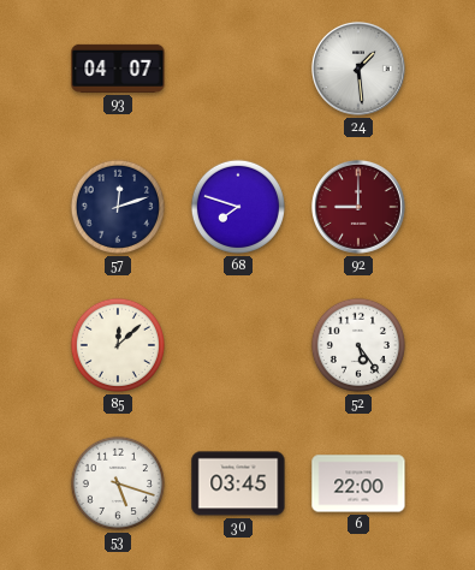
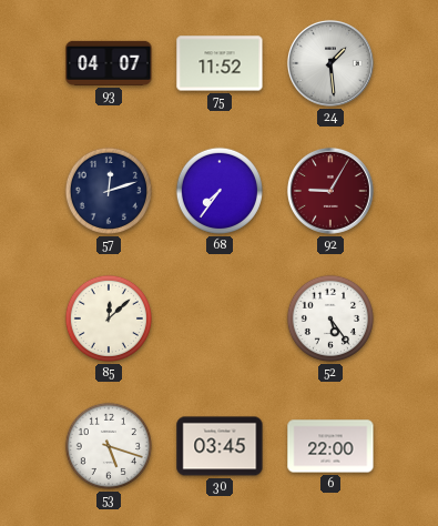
75: none -> 11:52
68: 7:48 -> 7:36
92: 9:00 -> 9:05
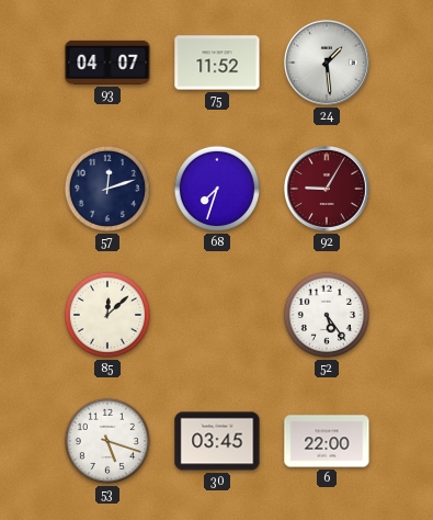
68: 7:36 -> 7:33
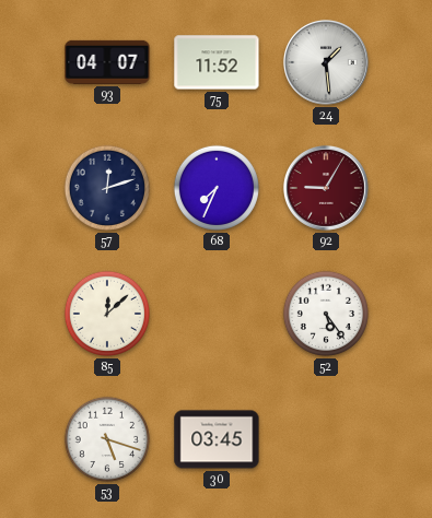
68: 7:33 -> 7:34
6: 22:00 -> none
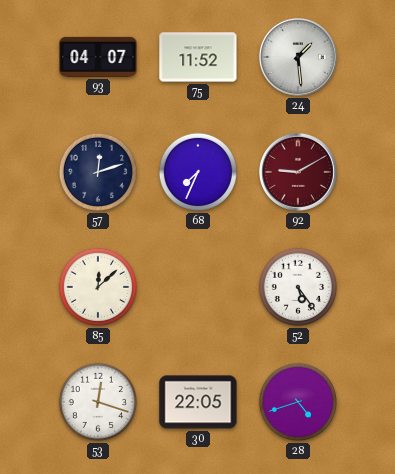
92: 9:05 -> 9:10
53: 5:18 -> 12:18
30: 03:45 -> 22:05
28: none -> 4:42
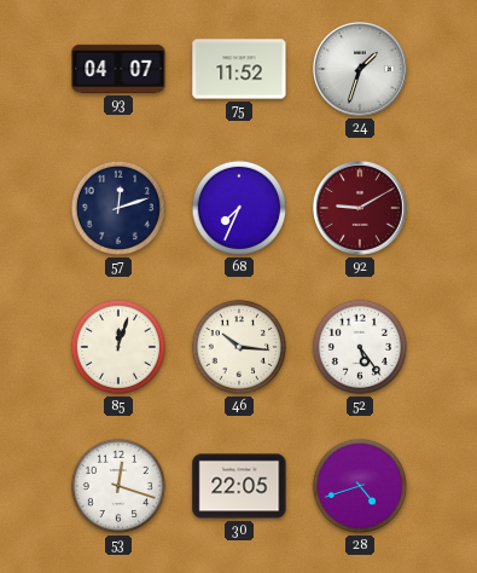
24: 1:29 -> 1:33
85: 12:08 -> 12:03
46: none -> 10:16
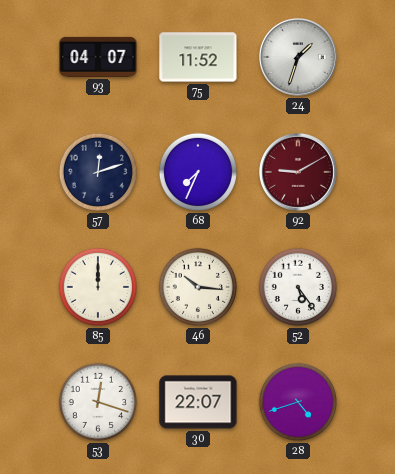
85: 12:03 -> 12:00
30: 22:05 -> 22:07
